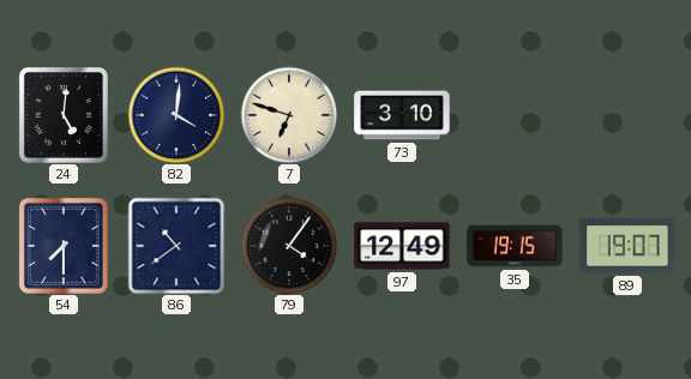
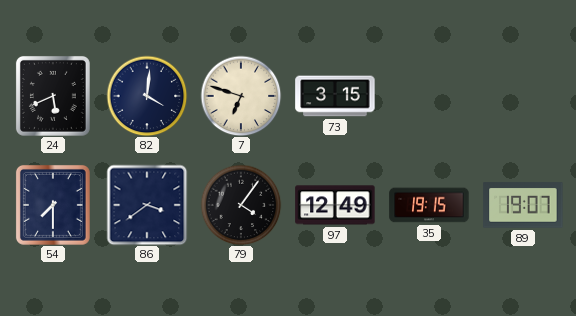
24: 5:01 -> 5:41
73: 3:10 -> 3:15
86: 10:39 -> 3:39
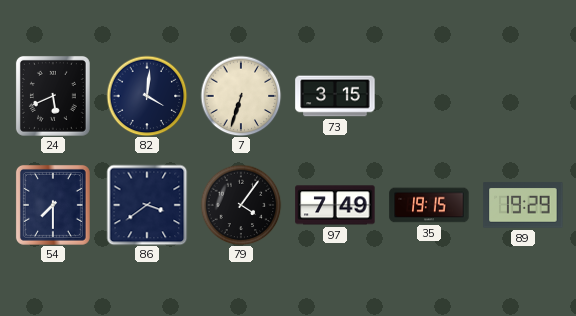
7: 6:48 -> 6:33
97: 12:49 -> 7:49
89: 19:07 -> 19:29
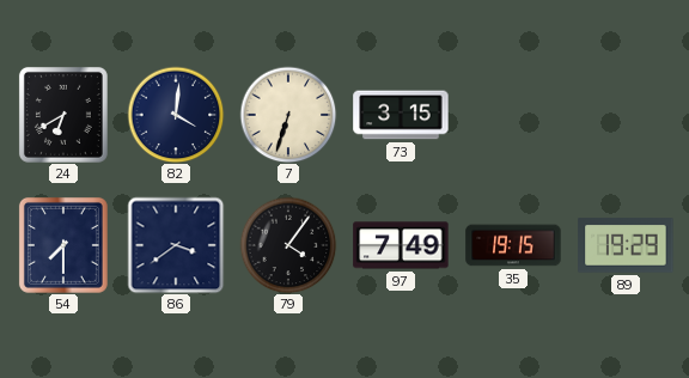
24: 5:41 -> 6:40
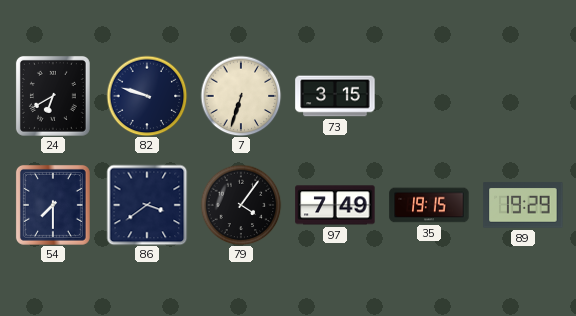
82: 4:01 -> 9:48
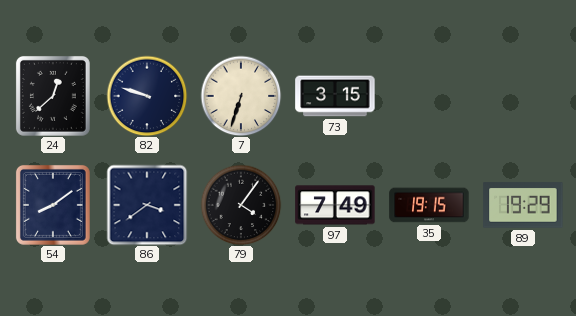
24: 6:40 -> 12:38
54: 7:30 -> 8:09
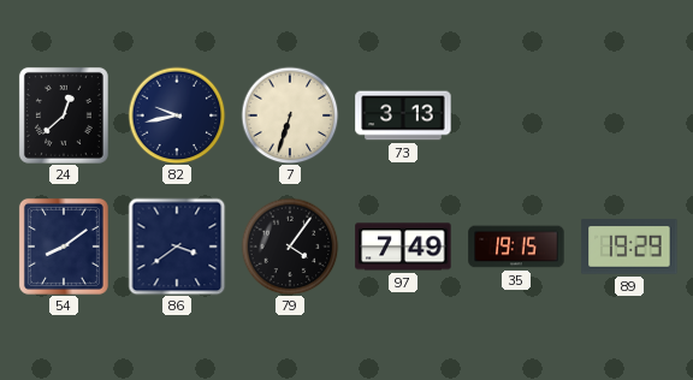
82: 9:48 -> 9:43
73: 3:15 -> 3:13
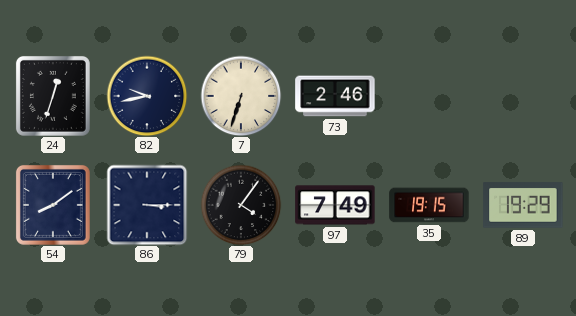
24: 12:38 -> 12:33
73: 3:13 -> 2:46
86: 3:39 -> 3:15
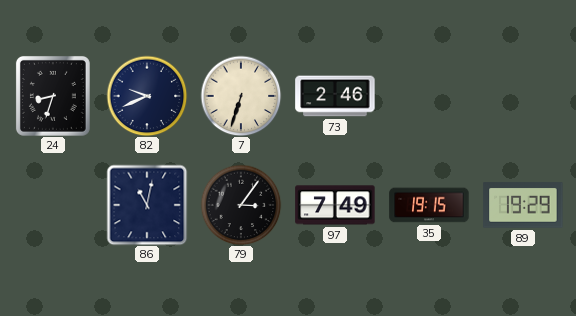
24: 12:33 -> 8:33
82: 9:43 -> 9:41
54: 8:09 -> none
86: 3:15 -> 11:02
79: 4:06 -> 3:06
